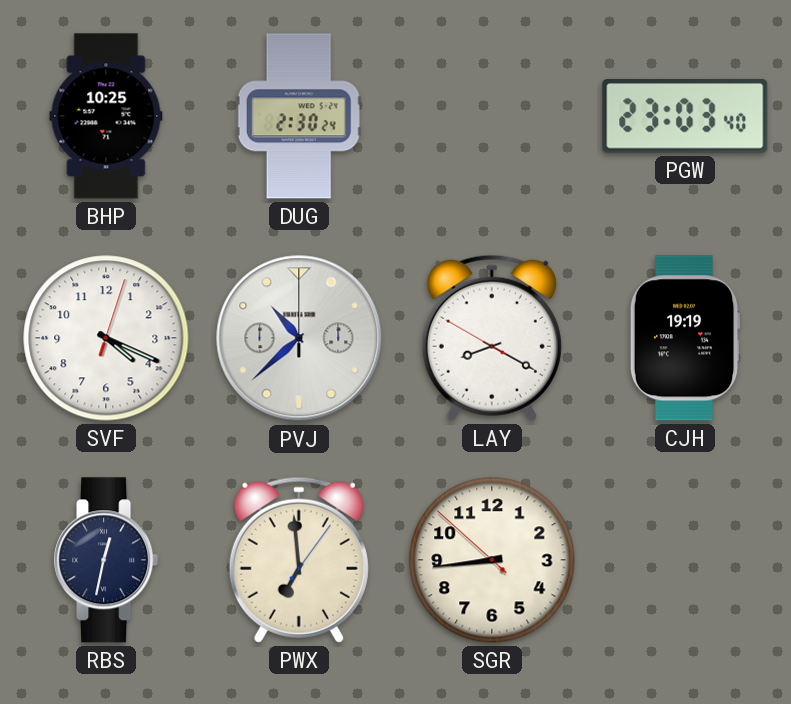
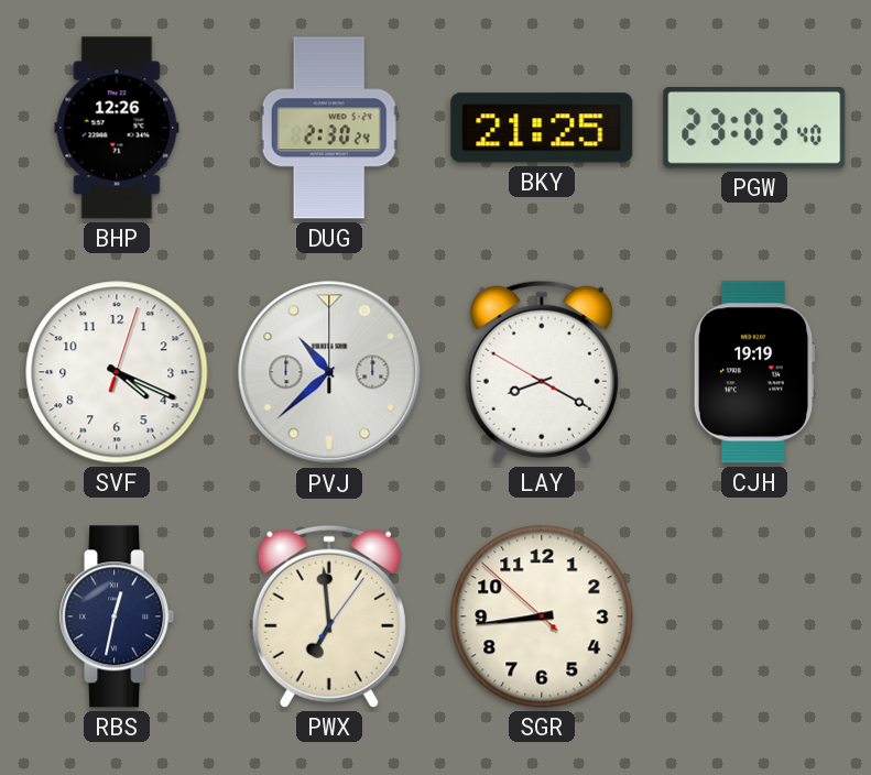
BHP: 10:25 -> 12:26
BKY: none -> 21:25
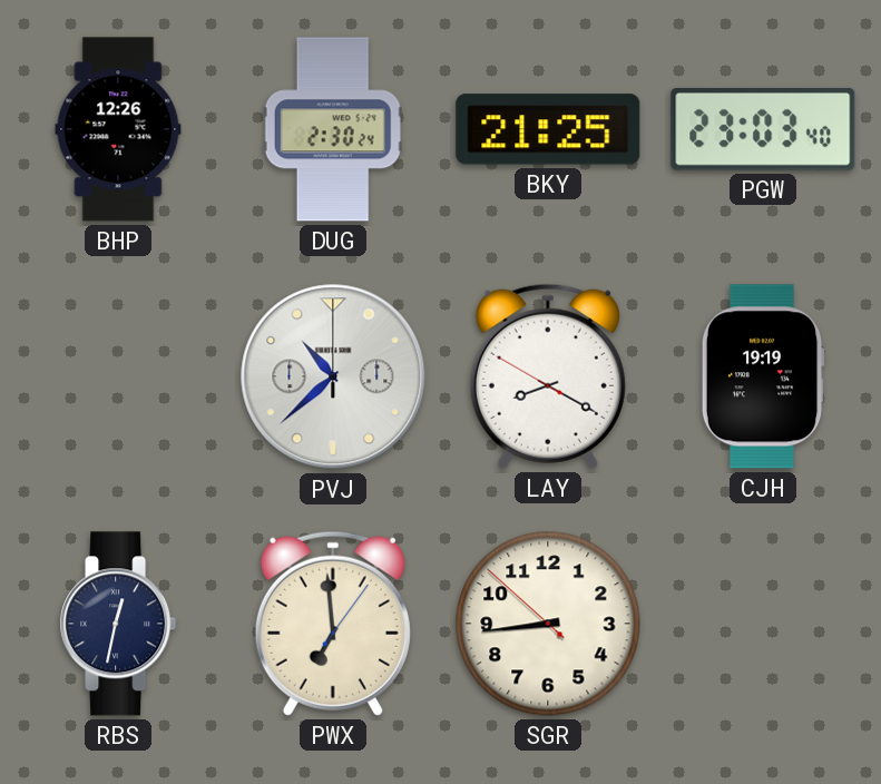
SVF: 4:19 -> none
